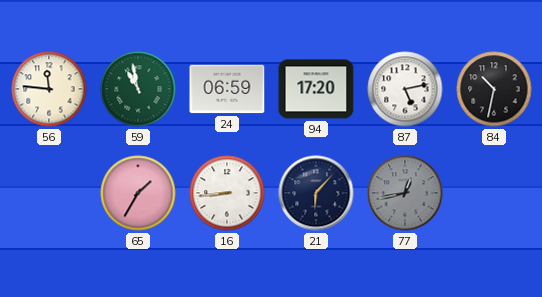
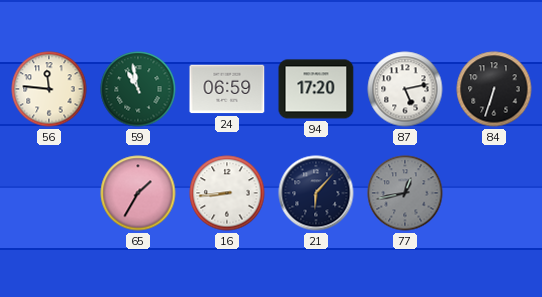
84: 10:32 -> 6:33
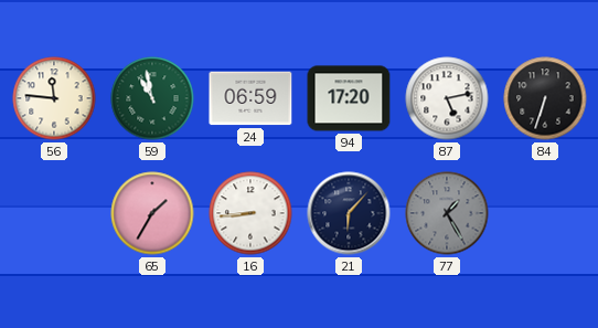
77: 12:43 -> 1:25
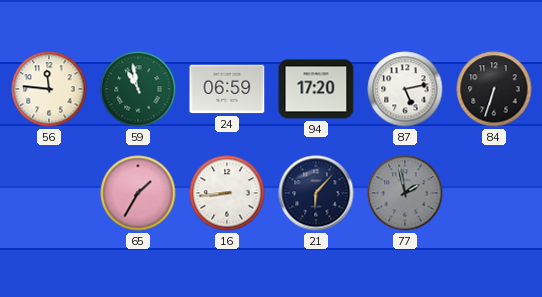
77: 1:25 -> 1:58
